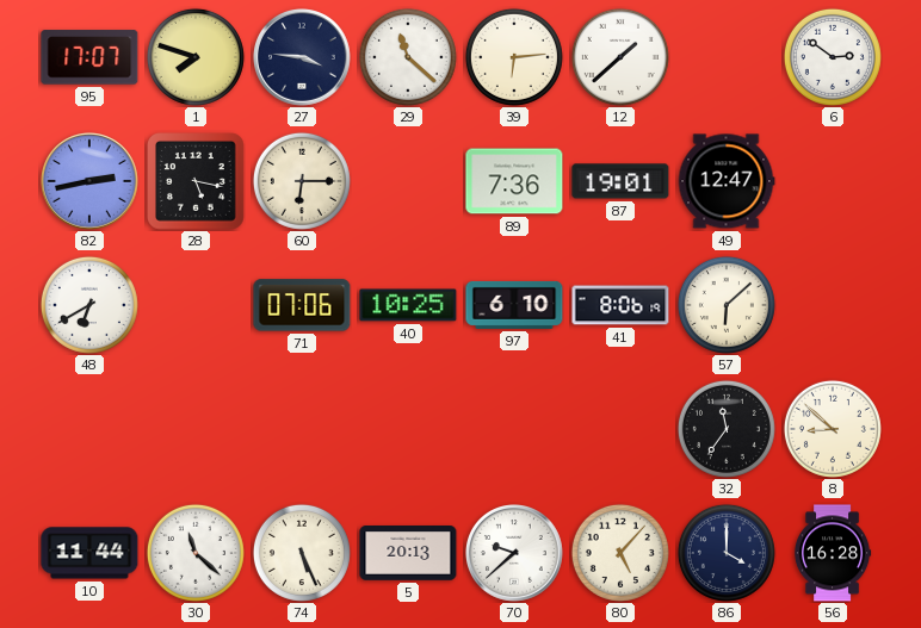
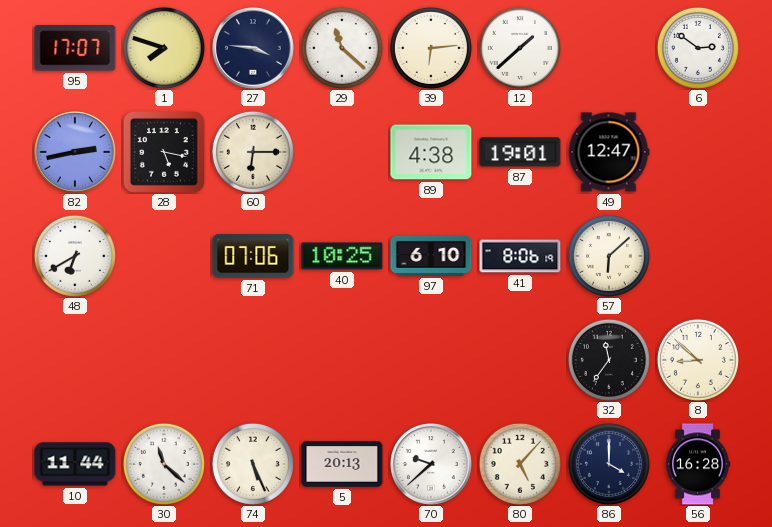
89: 7:36 -> 4:38
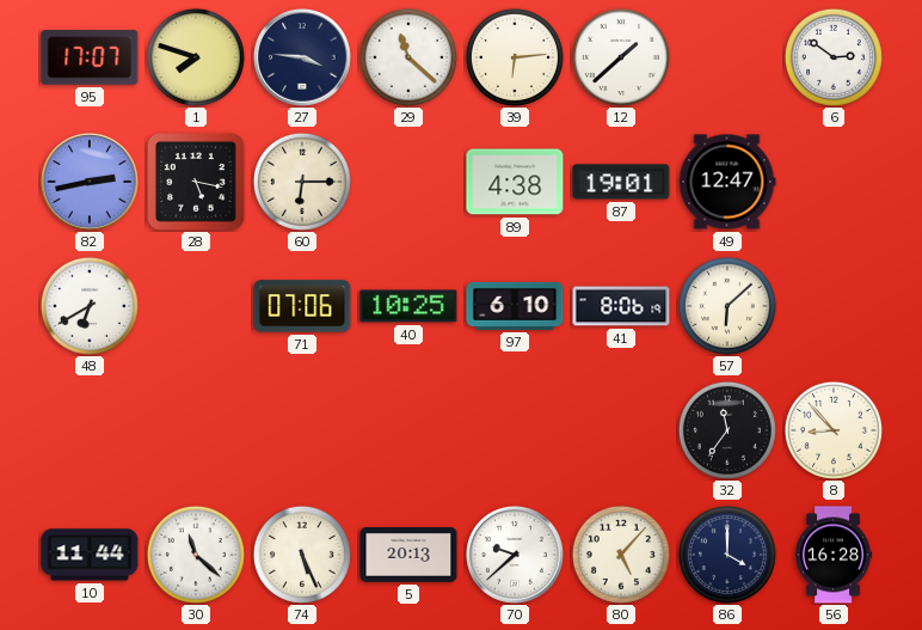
8: 8:52 -> 8:53
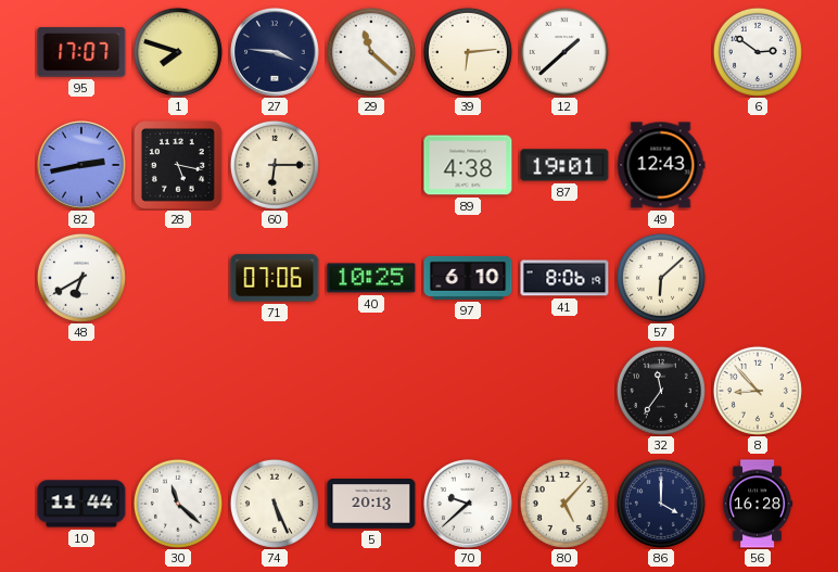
49: 12:47 -> 12:43
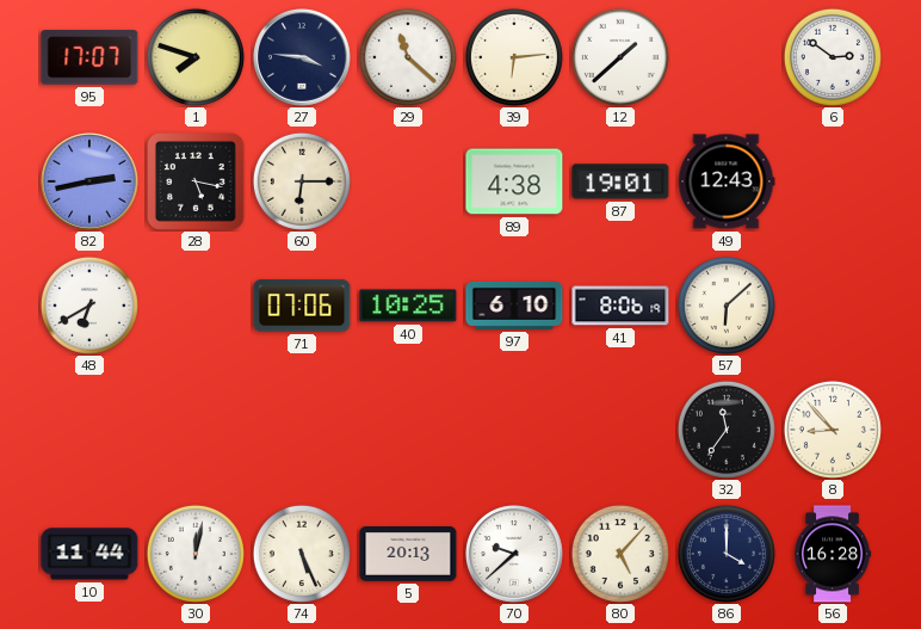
30: 11:22 -> 12:02
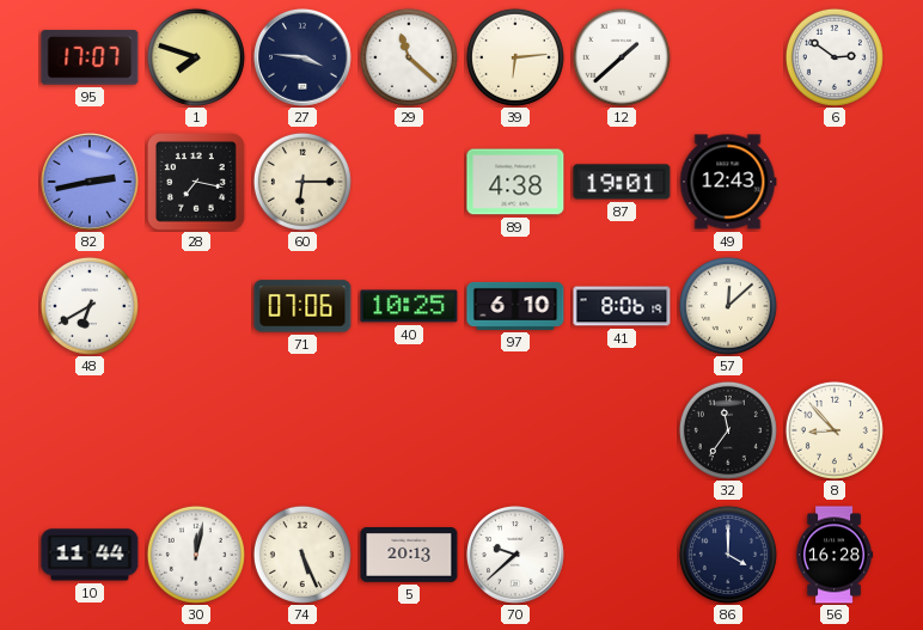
28: 5:17 -> 7:17
57: 6:08 -> 12:08
80: 5:07 -> none
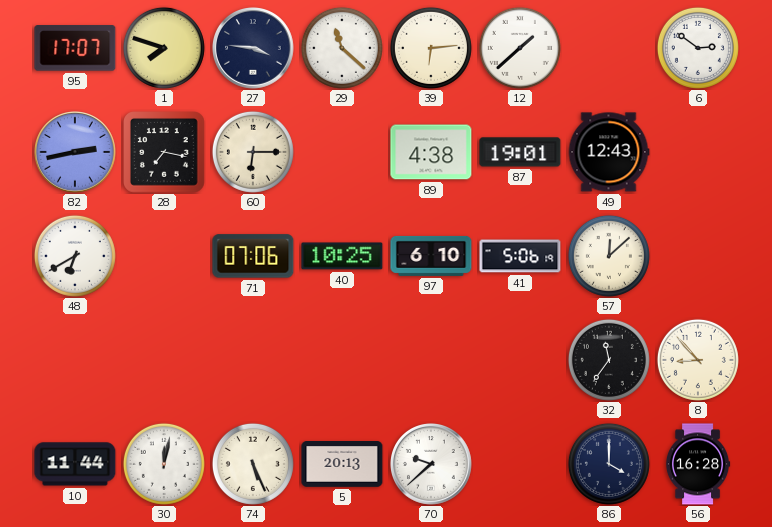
41: 8:06 -> 5:06
